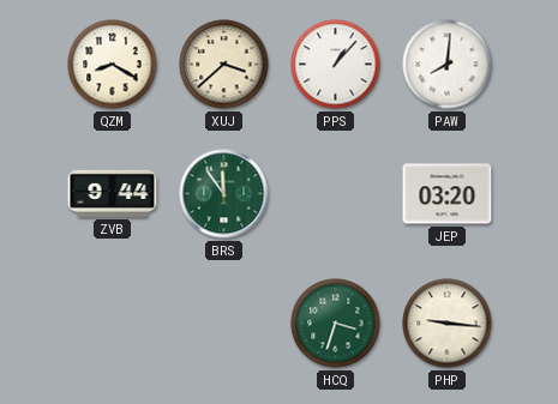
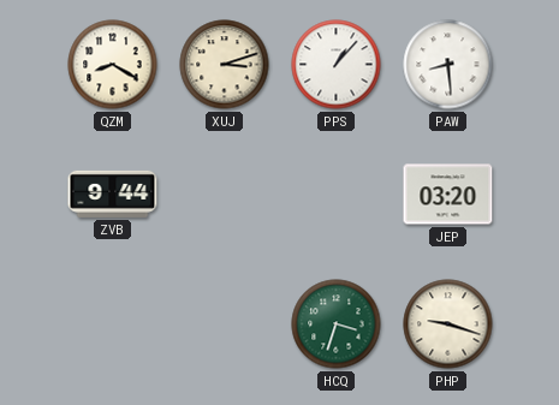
XUJ: 3:38 -> 3:12
PAW: 8:01 -> 8:29
BRS: 11:54 -> none
PHP: 9:16 -> 9:18
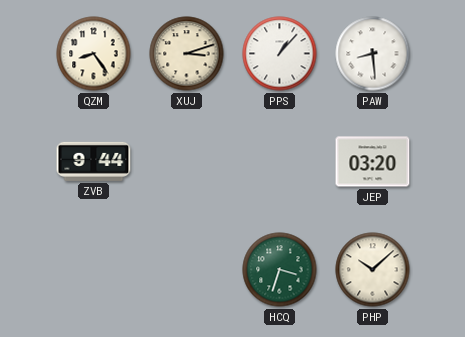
QZM: 8:20 -> 8:24
PHP: 9:18 -> 10:08
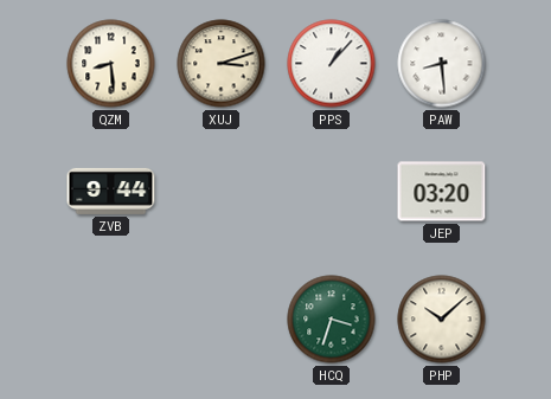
QZM: 8:24 -> 8:29
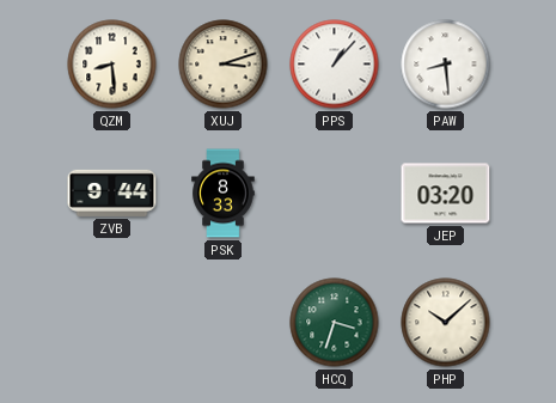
PSK: none -> 8:33
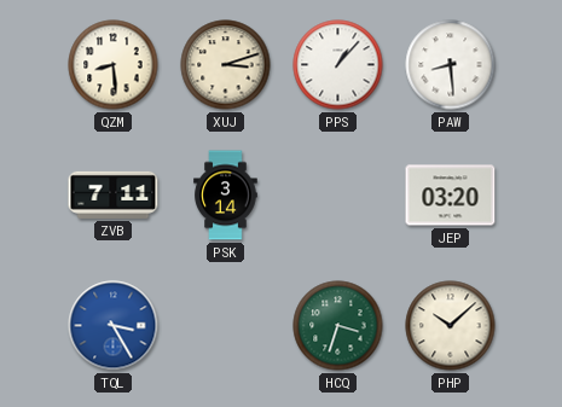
ZVB: 9:44 -> 7:11
PSK: 8:33 -> 3:14
TQL: none -> 3:25
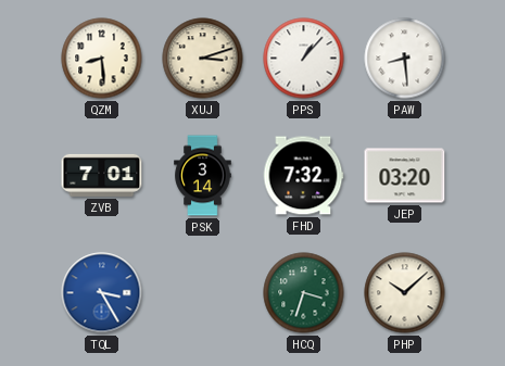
ZVB: 7:11 -> 7:01
FHD: none -> 7:32
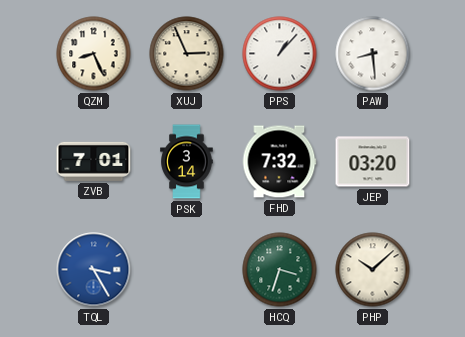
QZM: 8:29 -> 8:26
XUJ: 3:12 -> 2:56
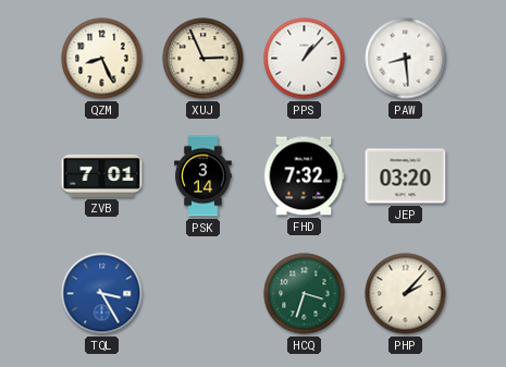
PHP: 10:08 -> 2:07
